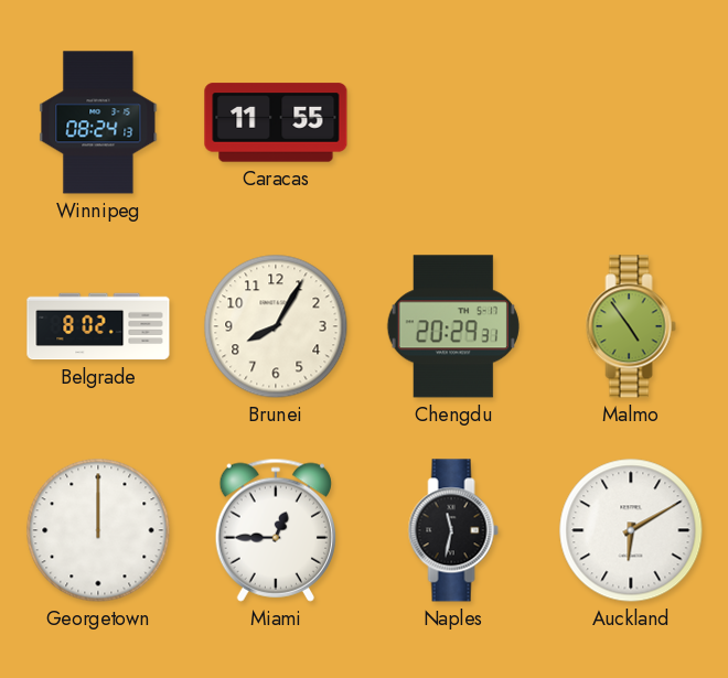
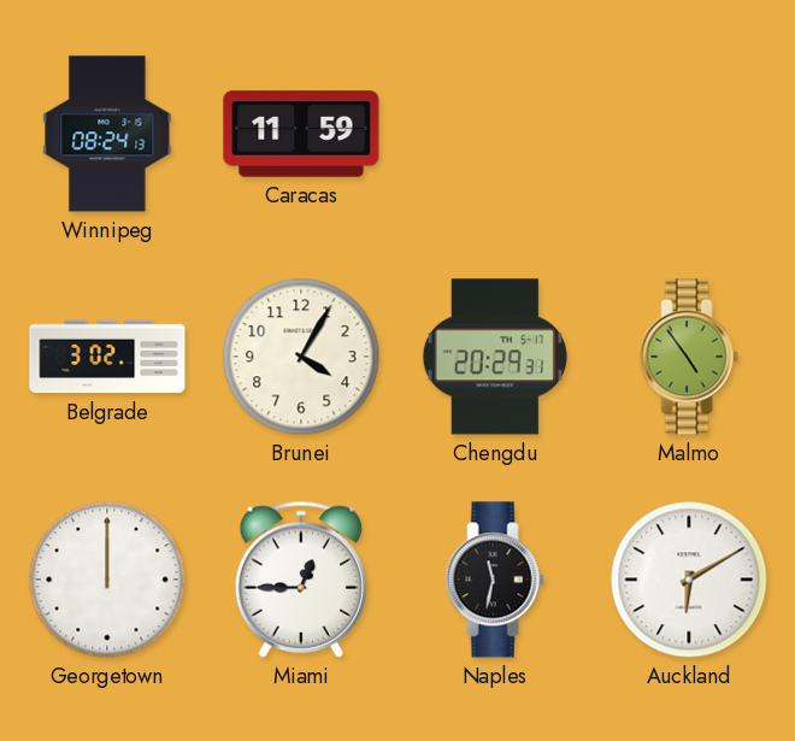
Caracas: 11:55 -> 11:59
Belgrade: 8:02 -> 3:02
Brunei: 8:05 -> 4:05
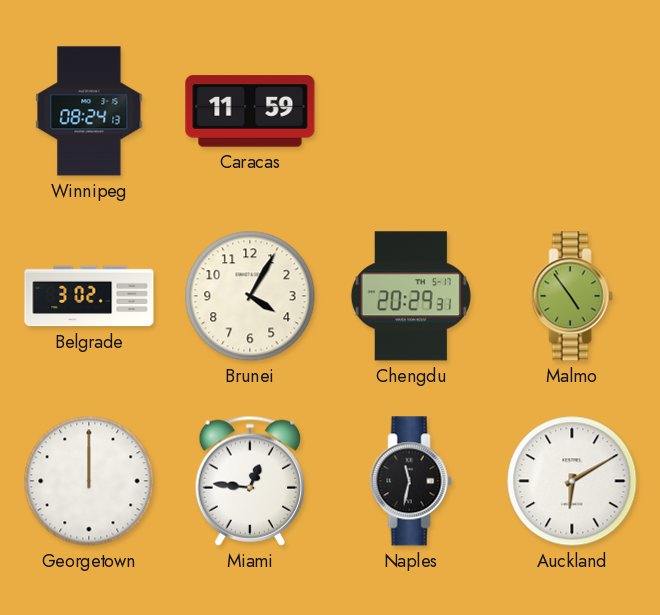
Miami: 12:45 -> 12:46
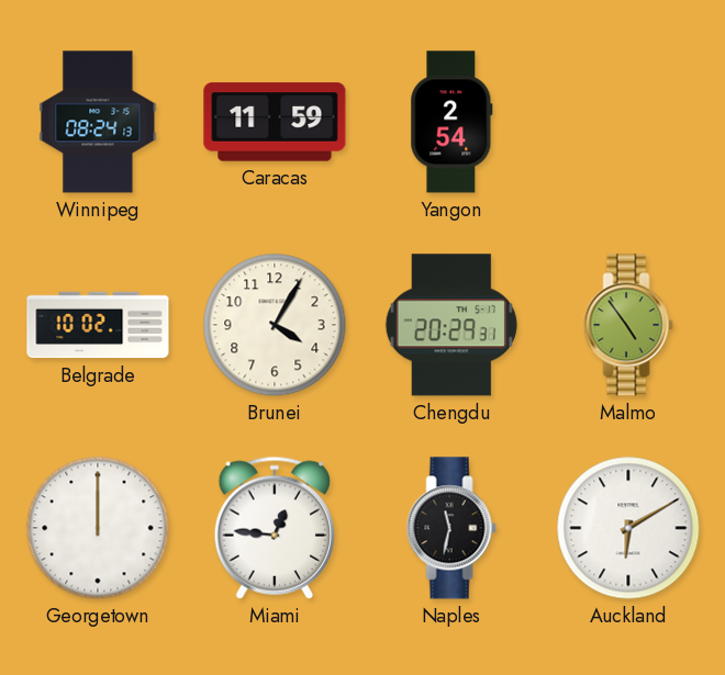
Yangon: none -> 2:54
Belgrade: 3:02 -> 10:02
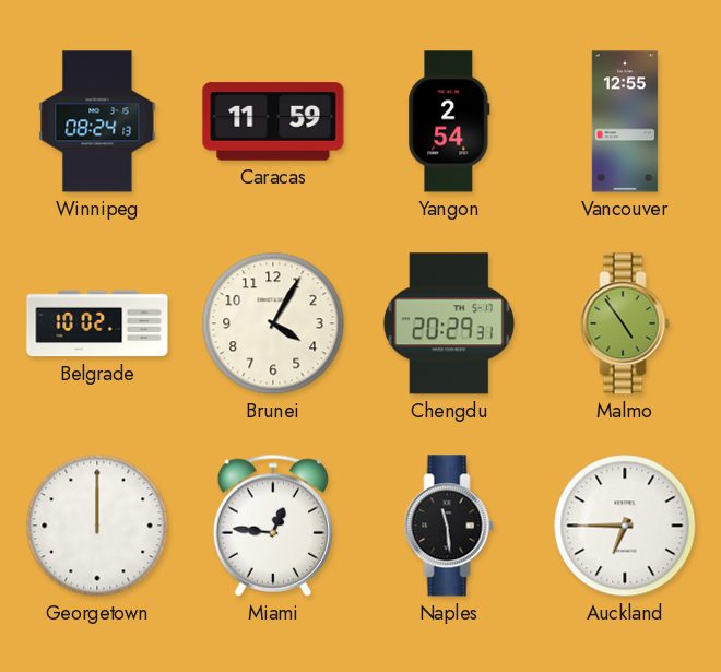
Vancouver: none -> 12:55
Naples: 11:32 -> 11:29
Auckland: 6:10 -> 6:45
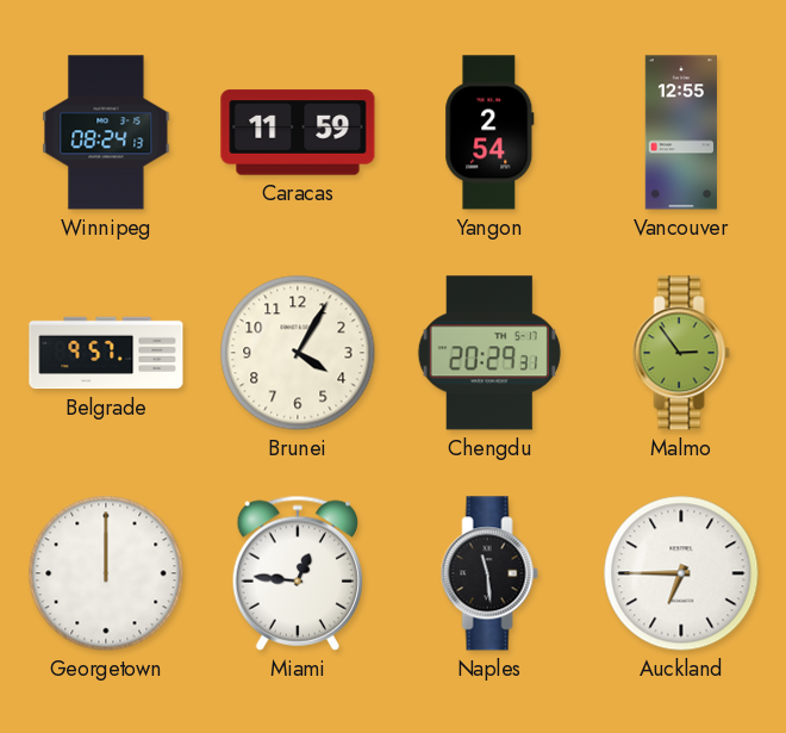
Belgrade: 10:02 -> 9:57
Malmo: 4:54 -> 2:54
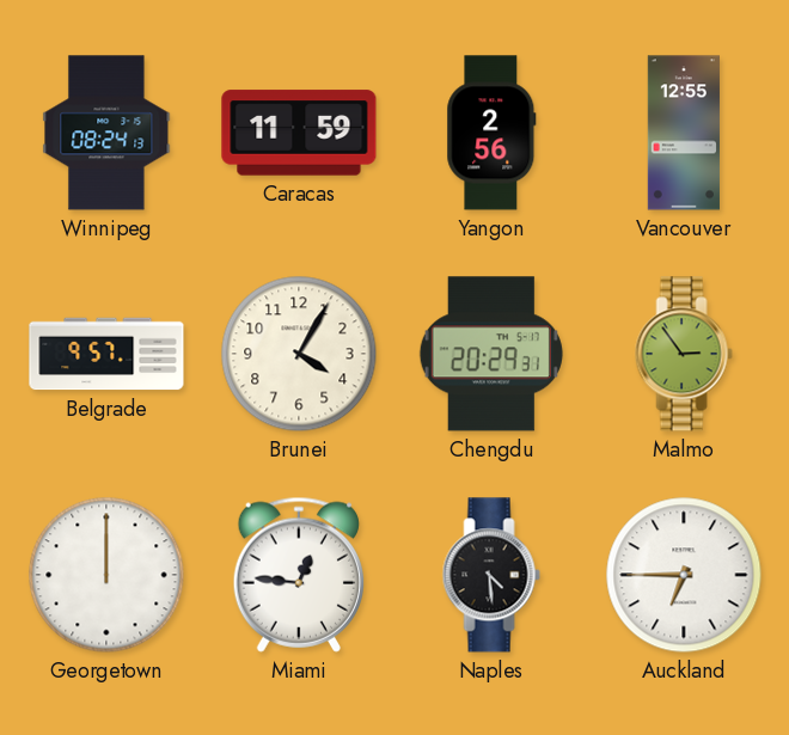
Yangon: 2:54 -> 2:56
Naples: 11:29 -> 4:29
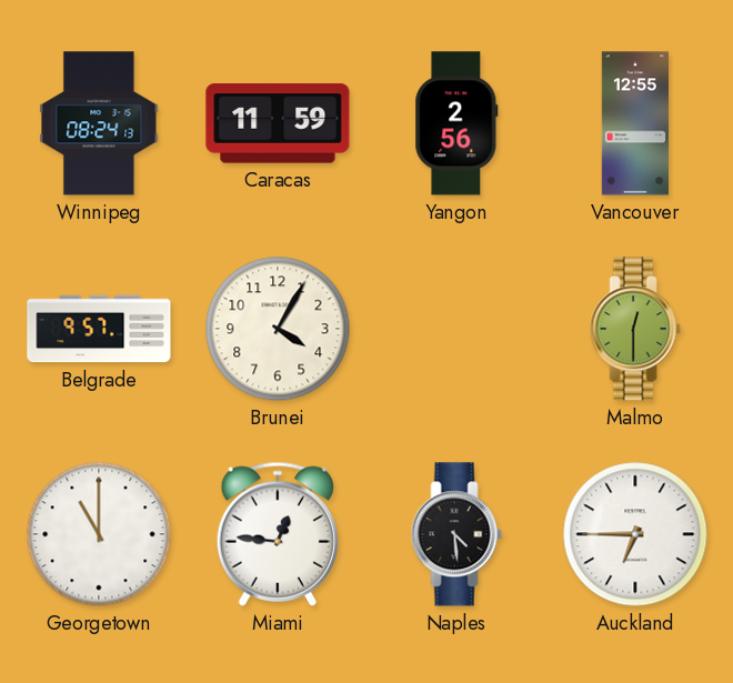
Chengdu: 20:29 -> none
Malmo: 2:54 -> 12:30
Georgetown: 12:00 -> 11:00
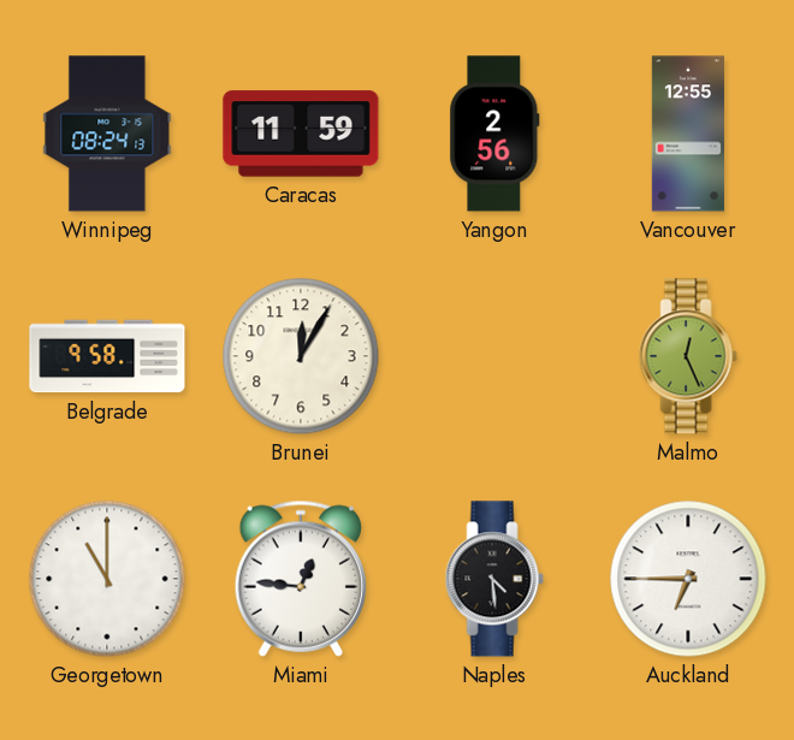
Belgrade: 9:57 -> 9:58
Brunei: 4:05 -> 12:05
Malmo: 12:30 -> 12:26
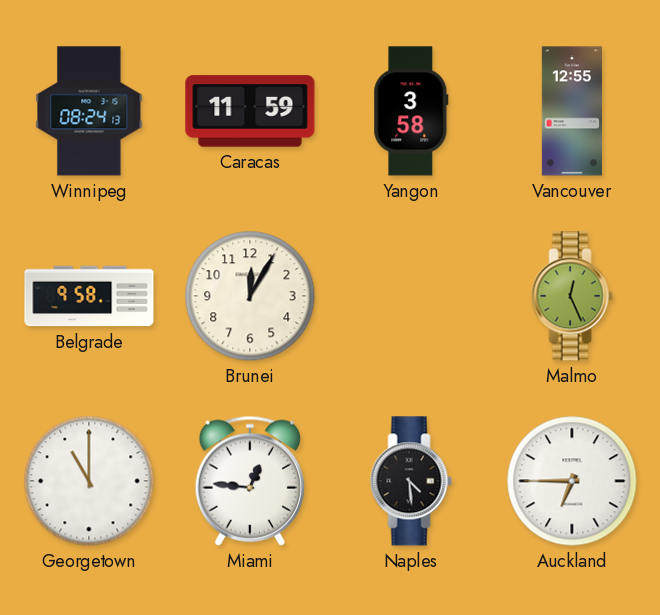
Yangon: 2:56 -> 3:58
